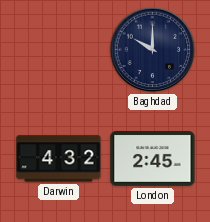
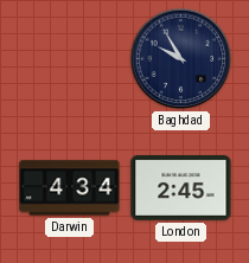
Baghdad: 10:00 -> 9:55
Darwin: 4:32 -> 4:34
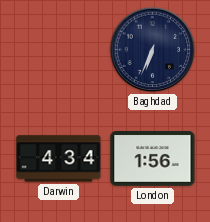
Baghdad: 9:55 -> 6:34
London: 2:45 -> 1:56
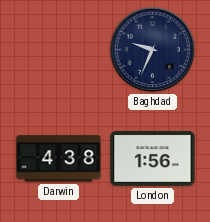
Baghdad: 6:34 -> 9:34
Darwin: 4:34 -> 4:38
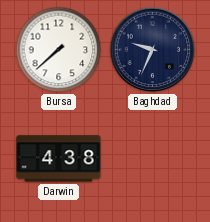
Bursa: none -> 7:38
London: 1:56 -> none
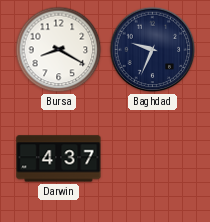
Bursa: 7:38 -> 8:20
Darwin: 4:38 -> 4:37
